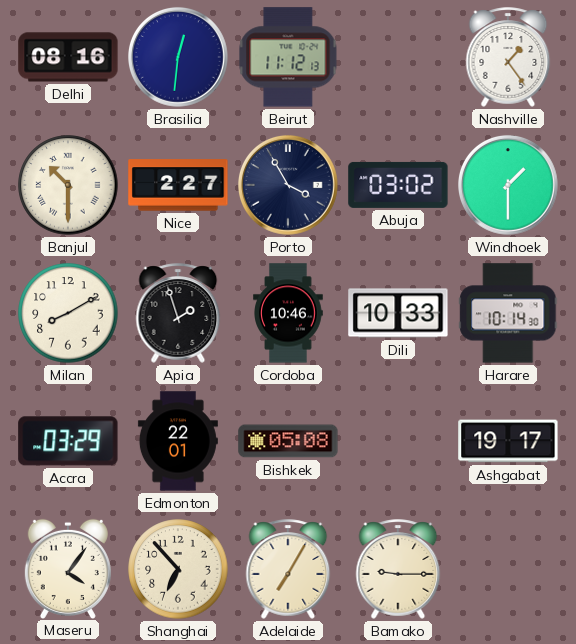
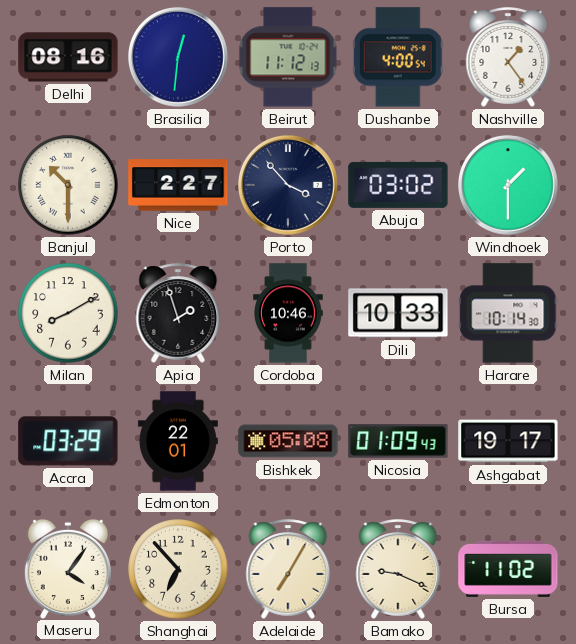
Dushanbe: none -> 4:00
Porto: 3:55 -> 3:53
Nicosia: none -> 01:09
Bamako: 9:15 -> 9:19
Bursa: none -> 11:02
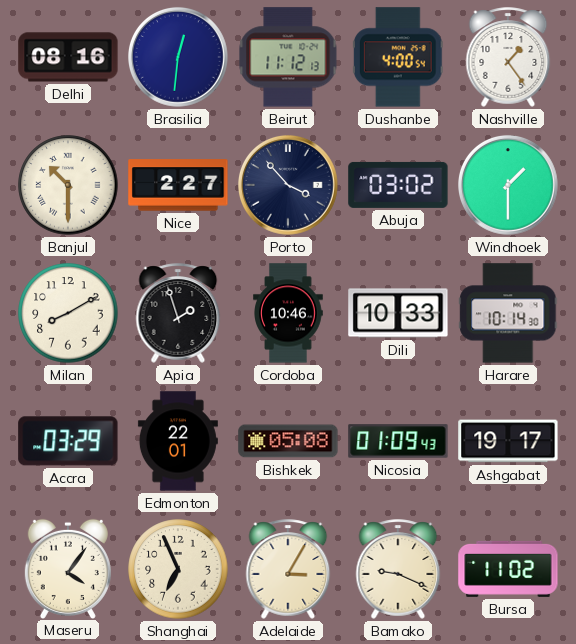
Shanghai: 6:53 -> 6:56
Adelaide: 7:05 -> 3:05
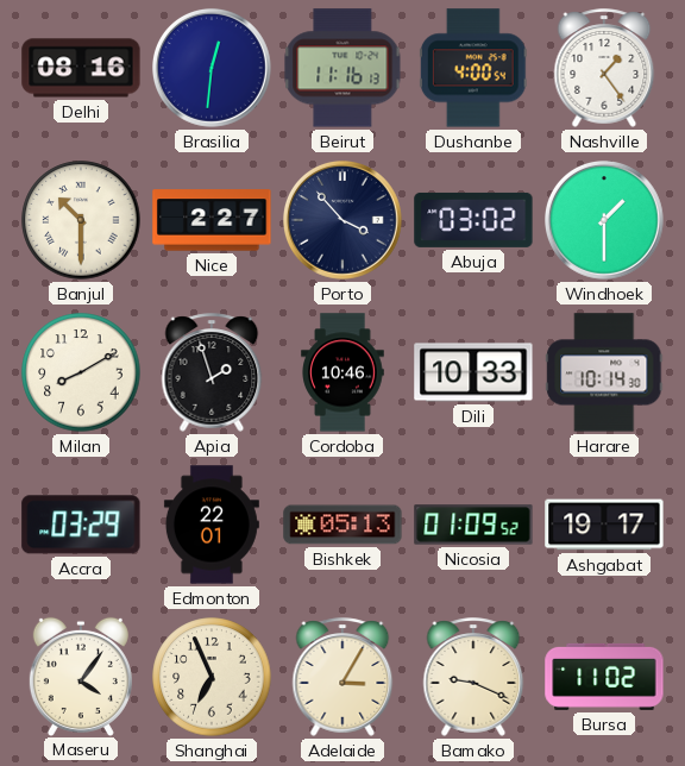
Beirut: 11:12 -> 11:16
Bishkek: 05:08 -> 05:13
Nicosia: 01:09:43 -> 01:09:52
